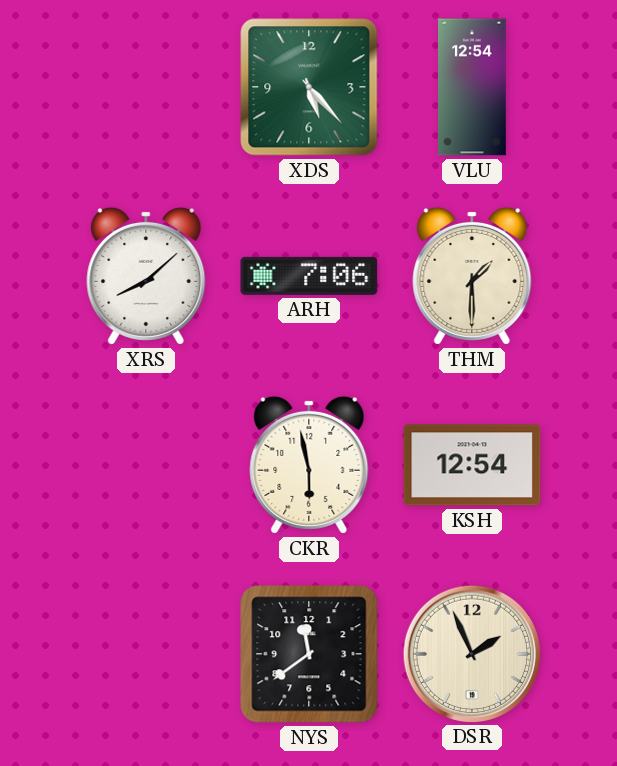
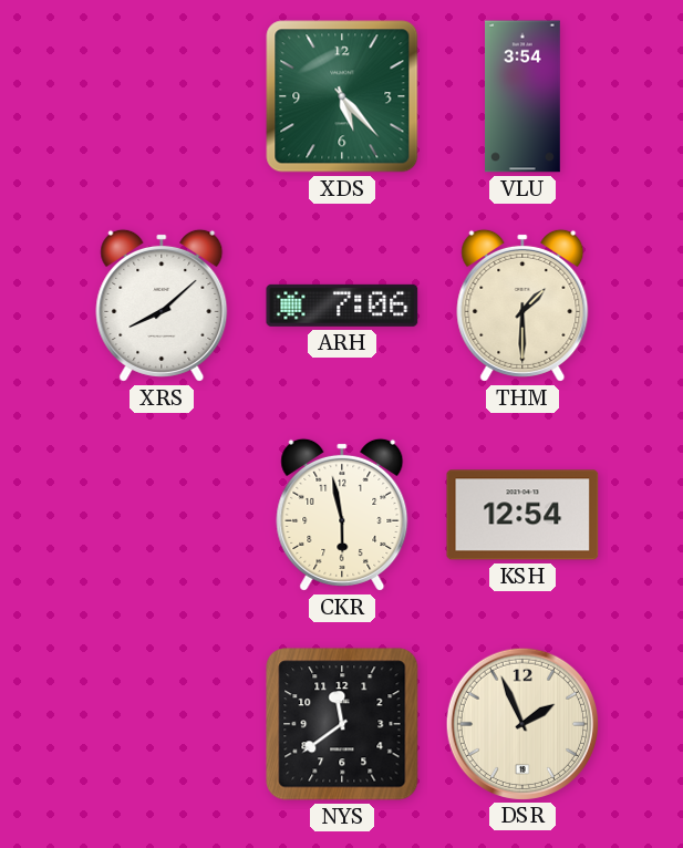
VLU: 12:54 -> 3:54
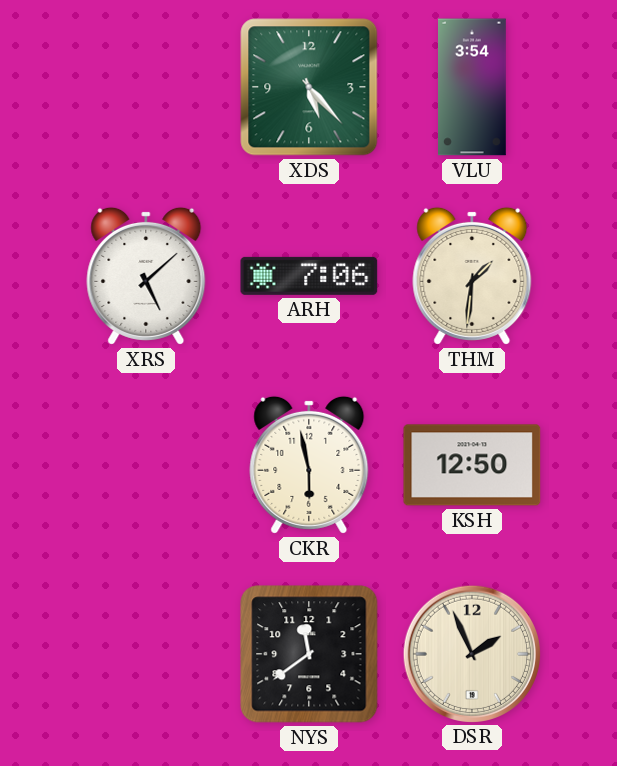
XRS: 8:08 -> 5:08
THM: 1:30 -> 1:31
KSH: 12:54 -> 12:50
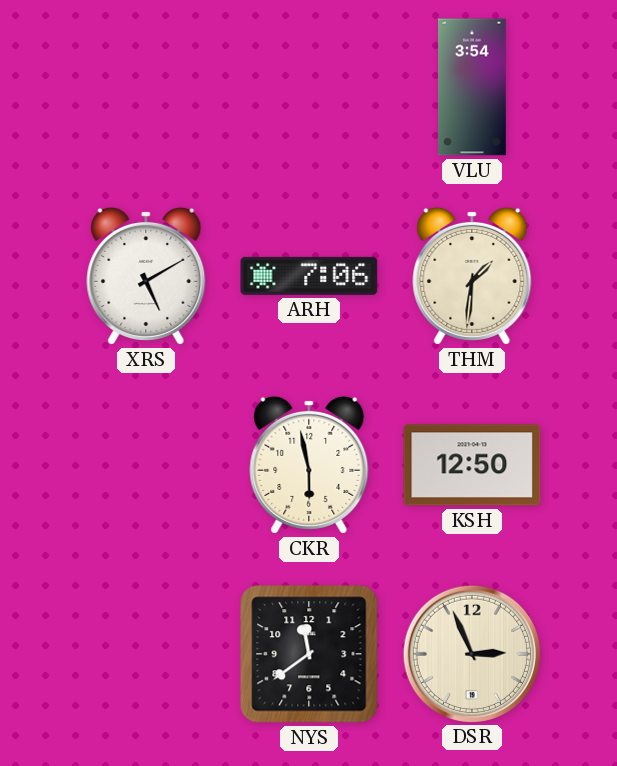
XDS: 5:23 -> none
XRS: 5:08 -> 5:10
DSR: 1:56 -> 2:56
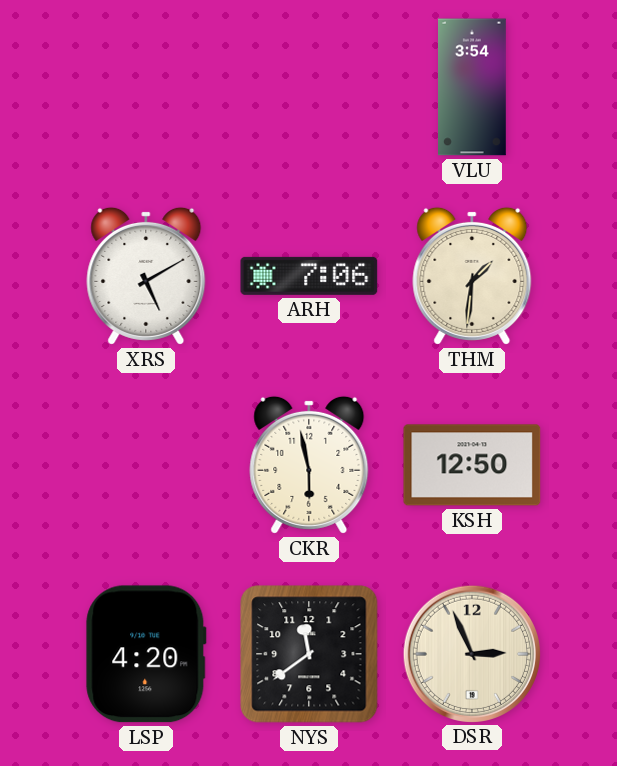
LSP: none -> 4:20
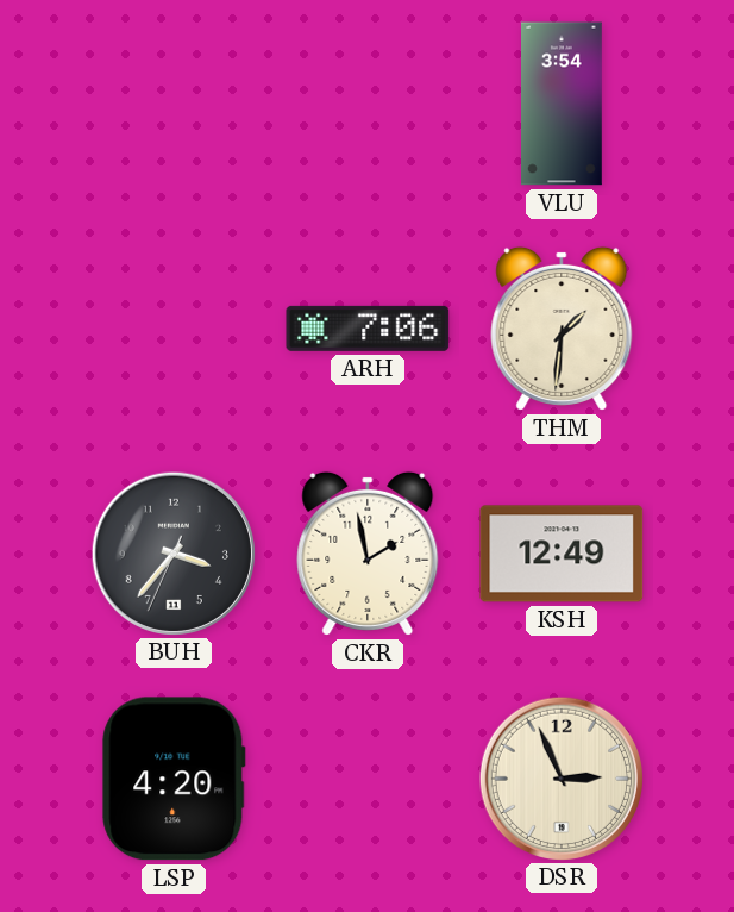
XRS: 5:10 -> none
BUH: none -> 3:36
CKR: 5:58 -> 1:58
KSH: 12:50 -> 12:49
NYS: 11:39 -> none
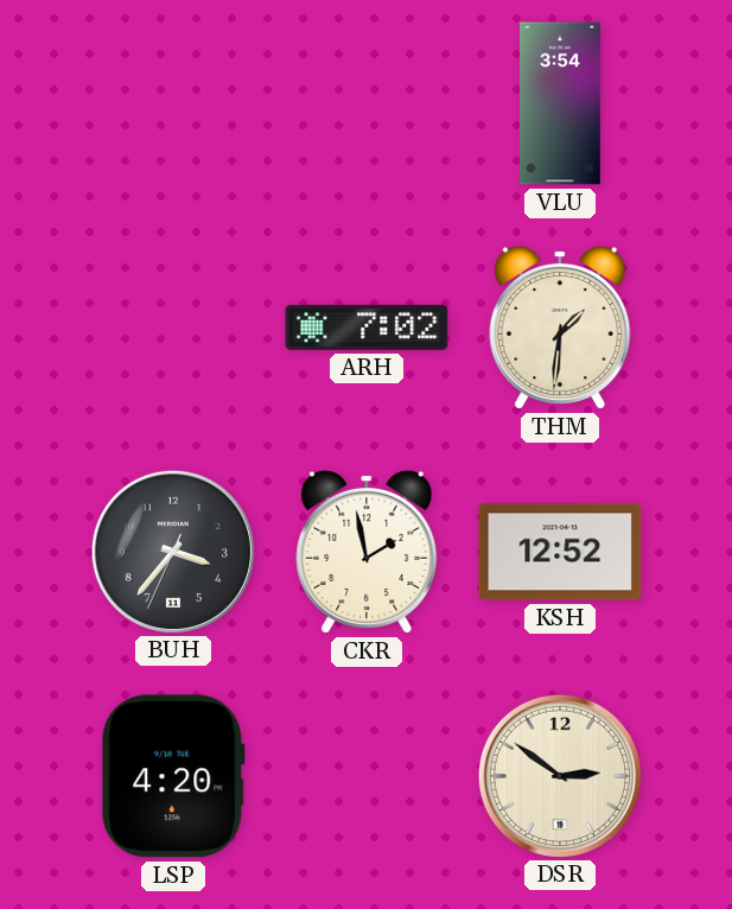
ARH: 7:06 -> 7:02
KSH: 12:49 -> 12:52
DSR: 2:56 -> 2:51
